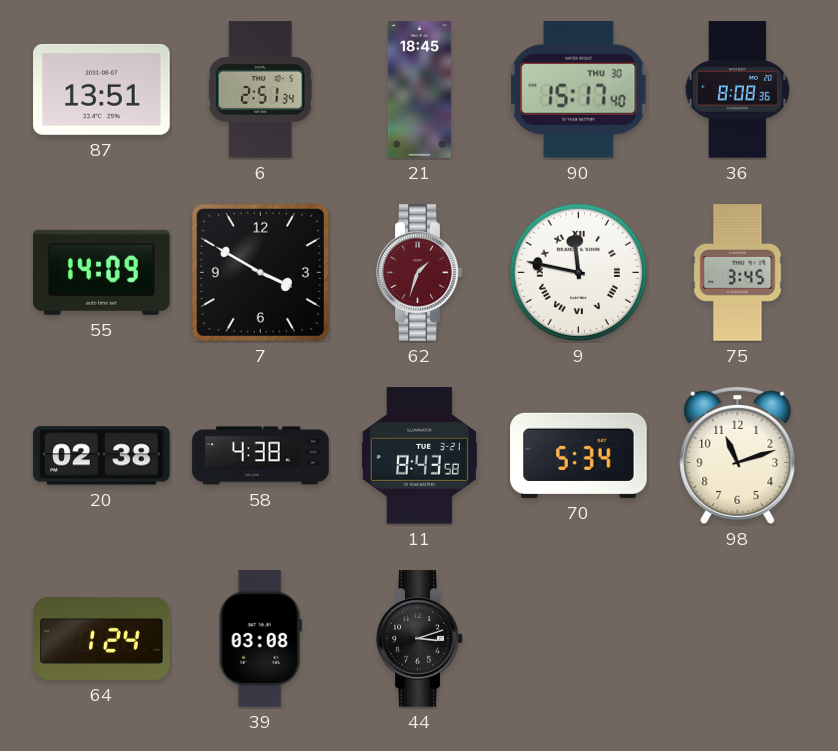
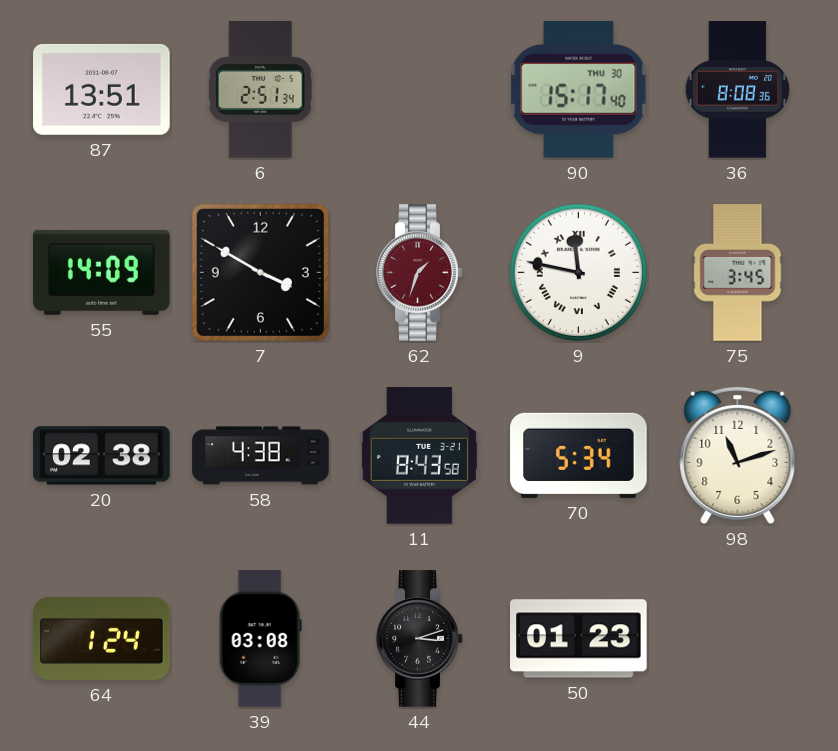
21: 18:45 -> none
50: none -> 01:23
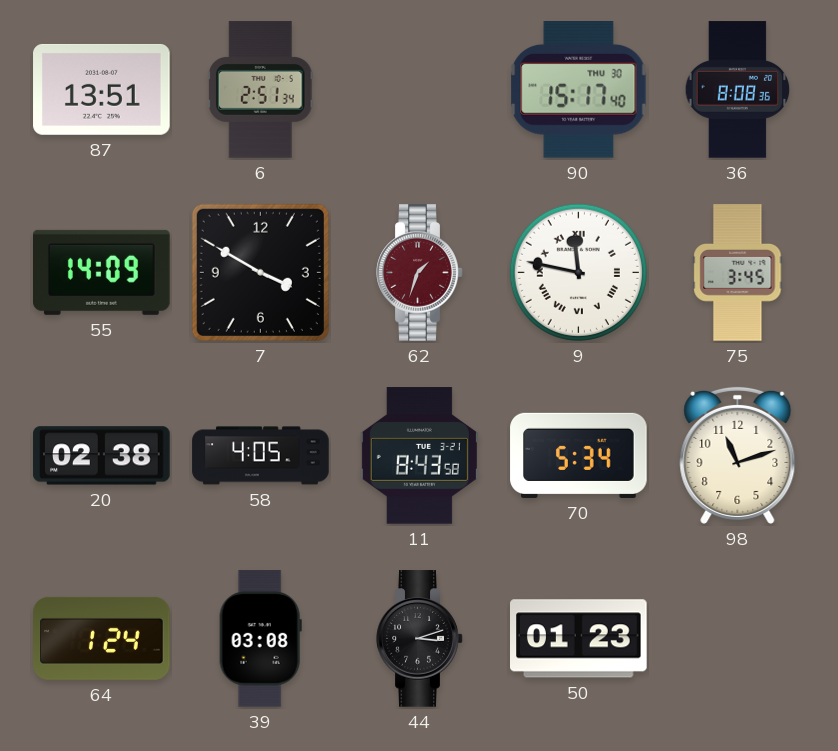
58: 4:38 -> 4:05
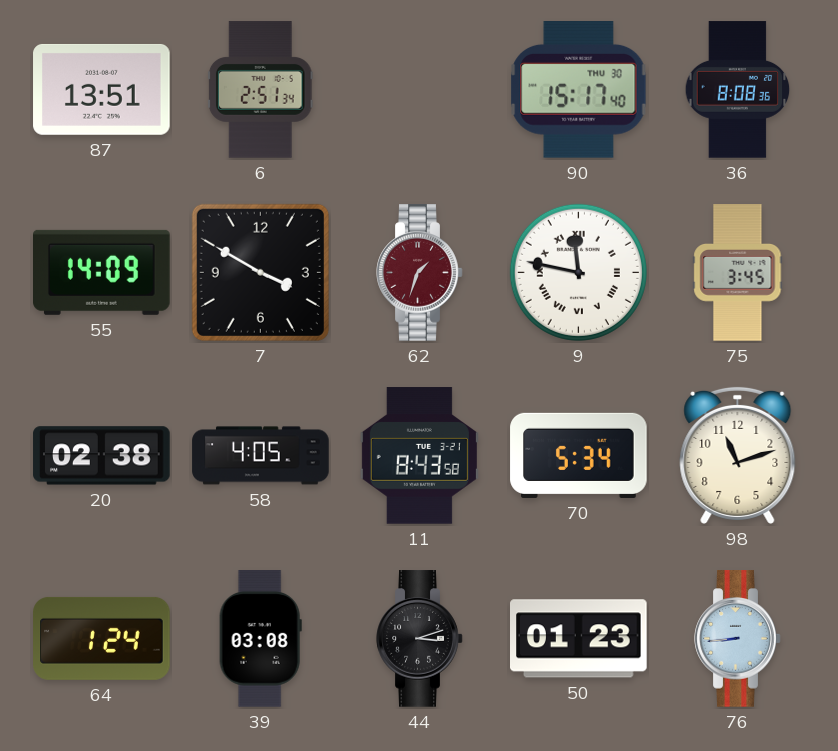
76: none -> 8:44
